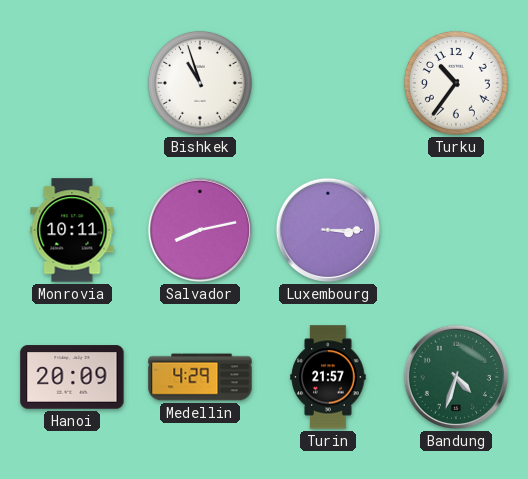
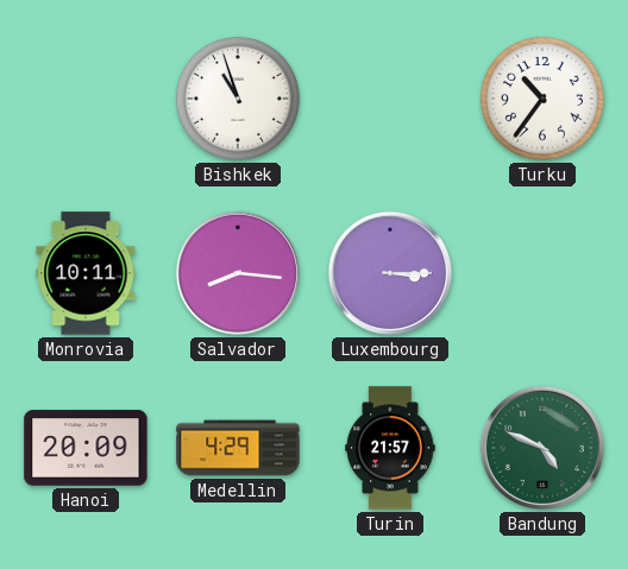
Salvador: 8:13 -> 8:16
Bandung: 4:33 -> 4:49
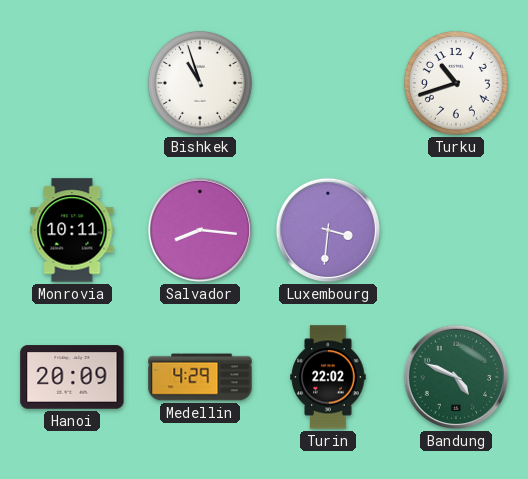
Turku: 10:36 -> 10:42
Luxembourg: 3:15 -> 3:31
Turin: 21:57 -> 22:02
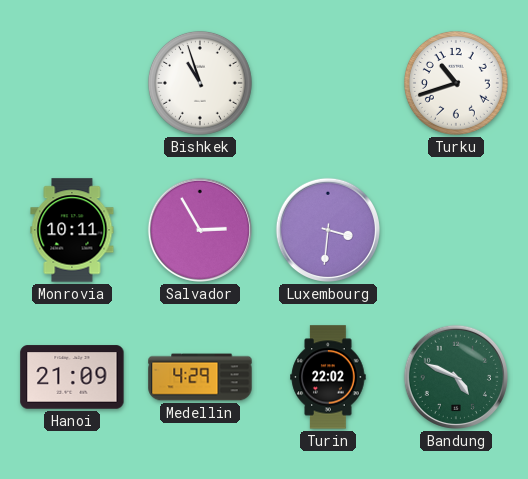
Salvador: 8:16 -> 2:55
Hanoi: 20:09 -> 21:09
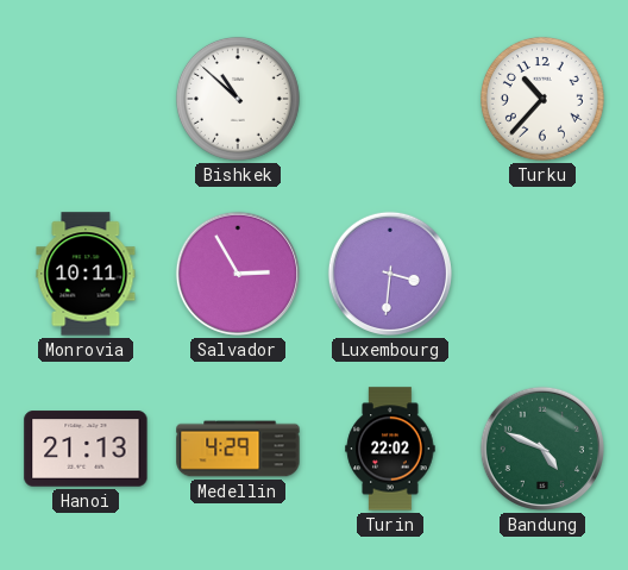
Bishkek: 10:57 -> 10:52
Turku: 10:42 -> 10:37
Hanoi: 21:09 -> 21:13
